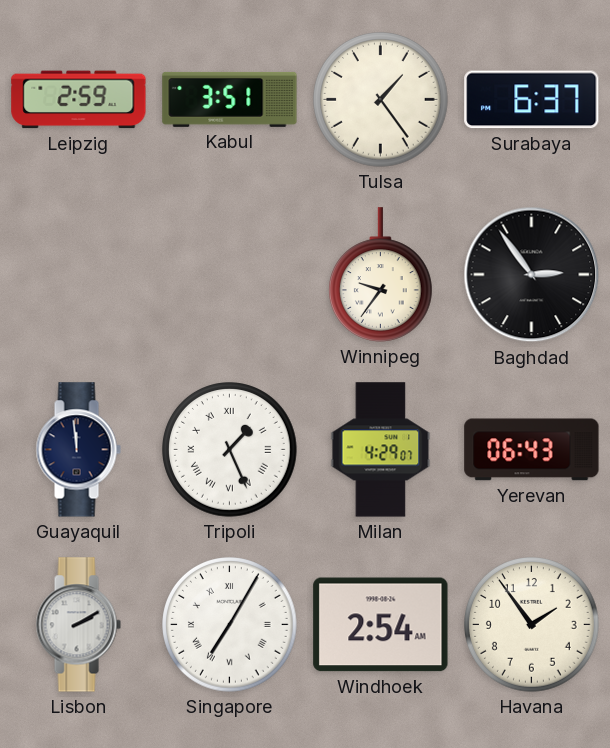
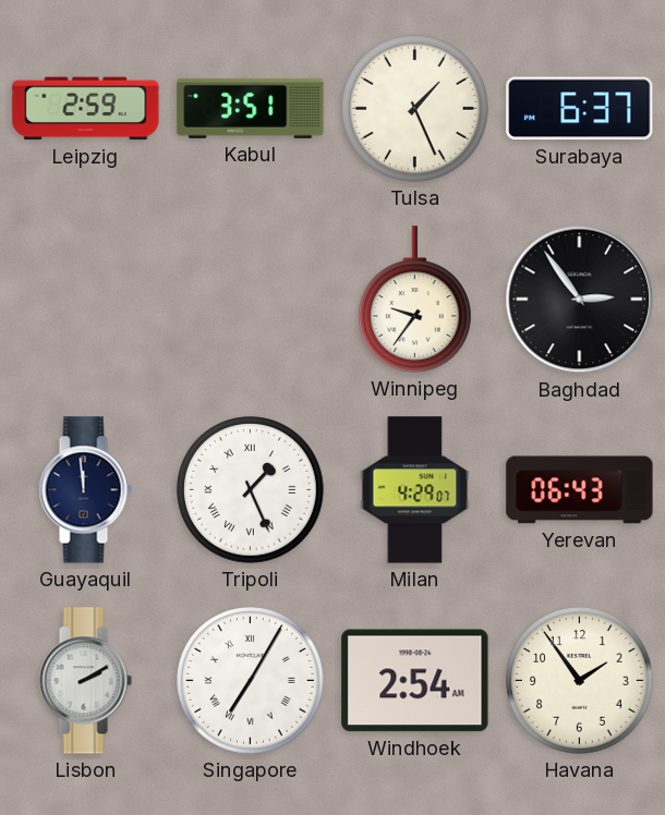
Tulsa: 1:24 -> 1:26
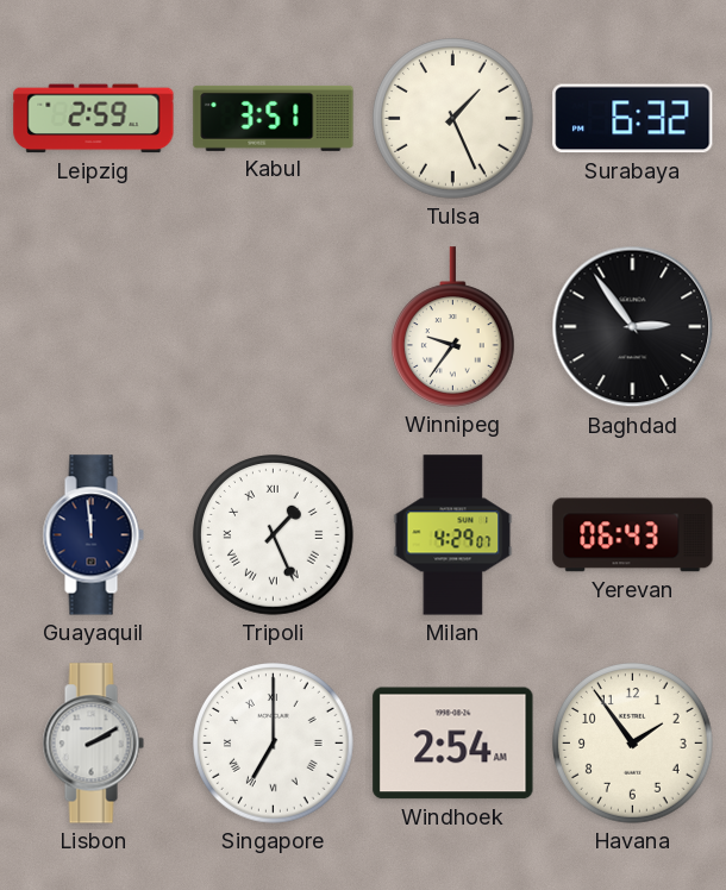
Surabaya: 6:37 -> 6:32
Singapore: 7:05 -> 7:00
